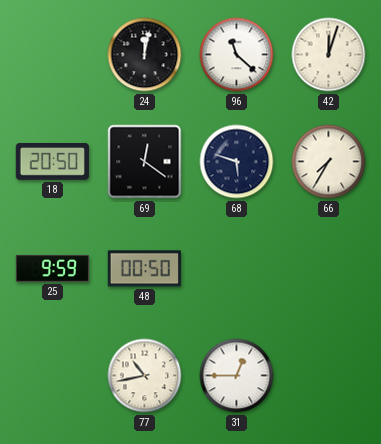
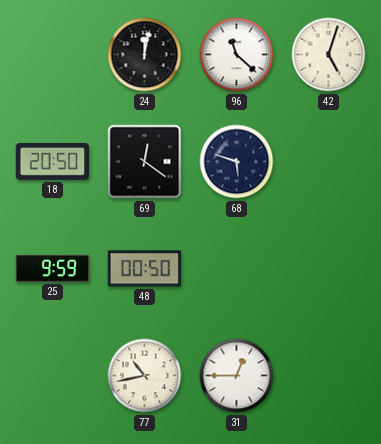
42: 12:03 -> 5:03
66: 7:35 -> none
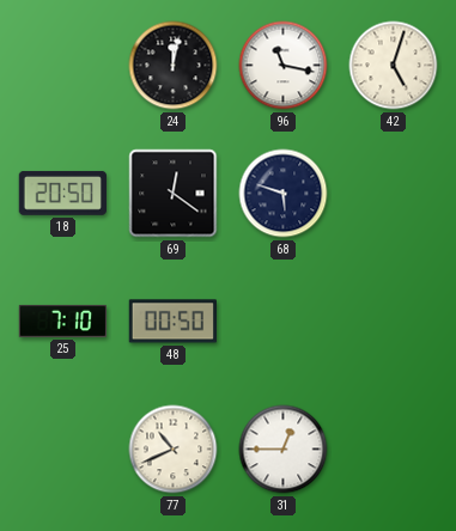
96: 11:22 -> 11:17
25: 9:59 -> 7:10
77: 10:43 -> 10:41
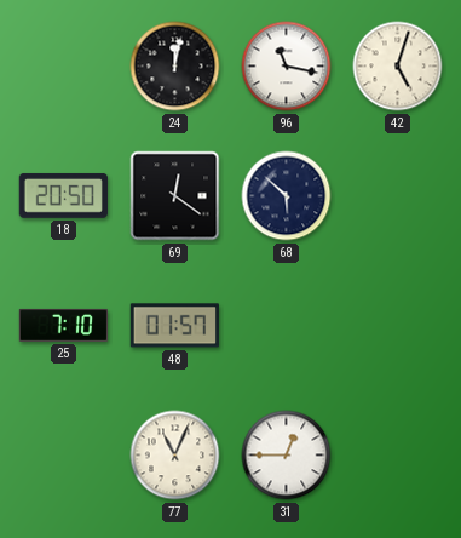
68: 5:48 -> 5:52
48: 00:50 -> 01:57
77: 10:41 -> 11:04
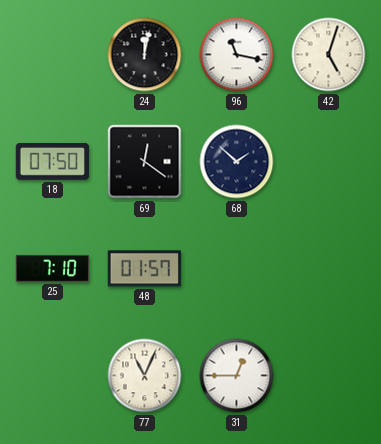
18: 20:50 -> 07:50
68: 5:52 -> 1:52
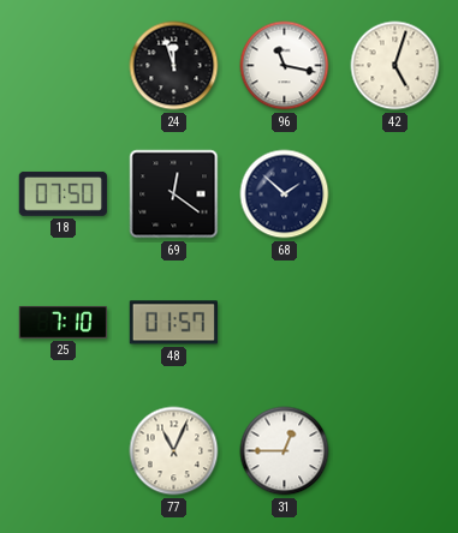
24: 12:02 -> 11:57
